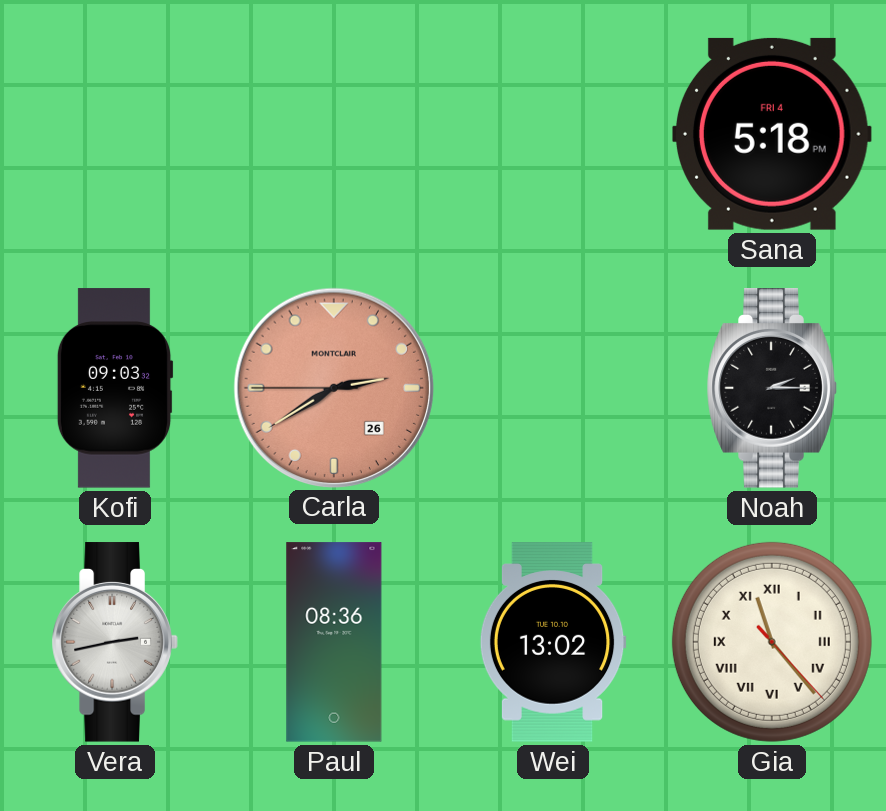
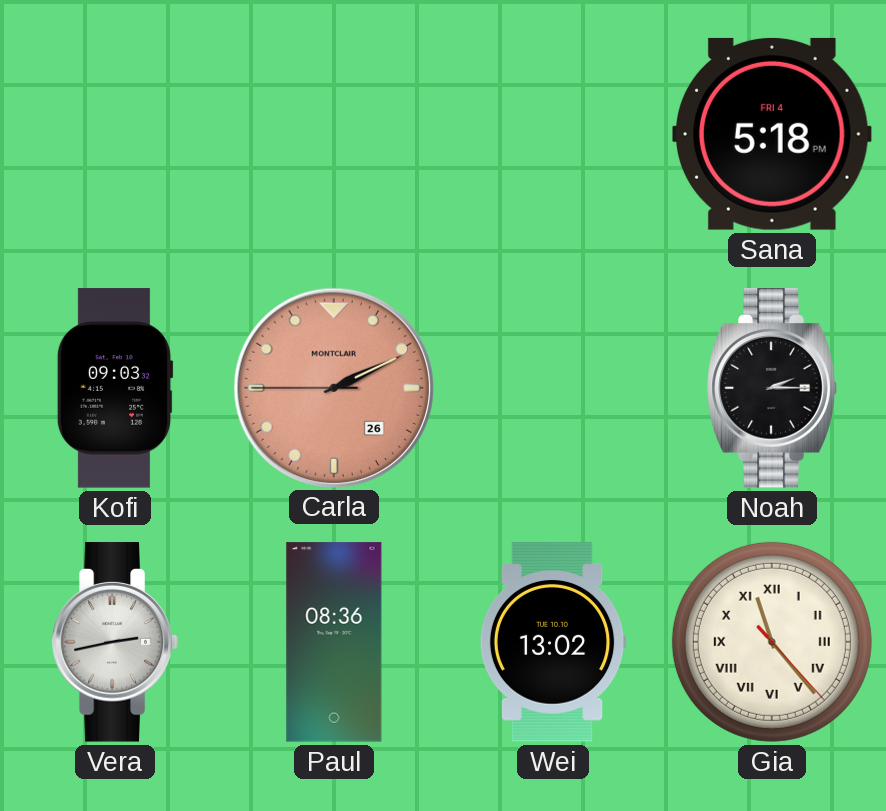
Carla: 2:39 -> 2:10
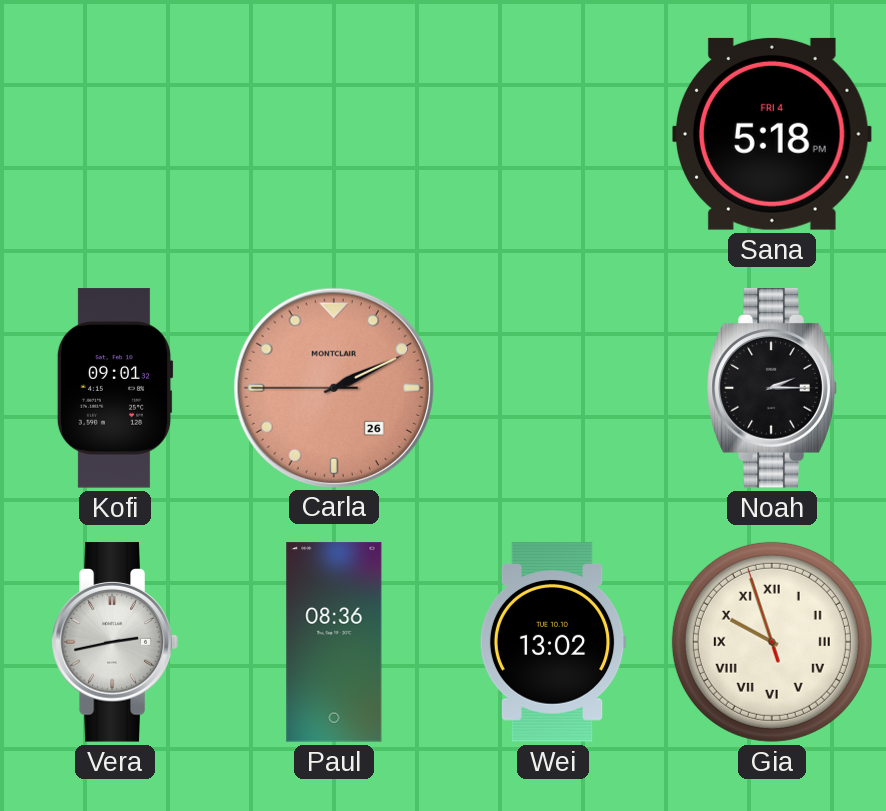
Kofi: 09:03 -> 09:01
Gia: 11:23 -> 9:56
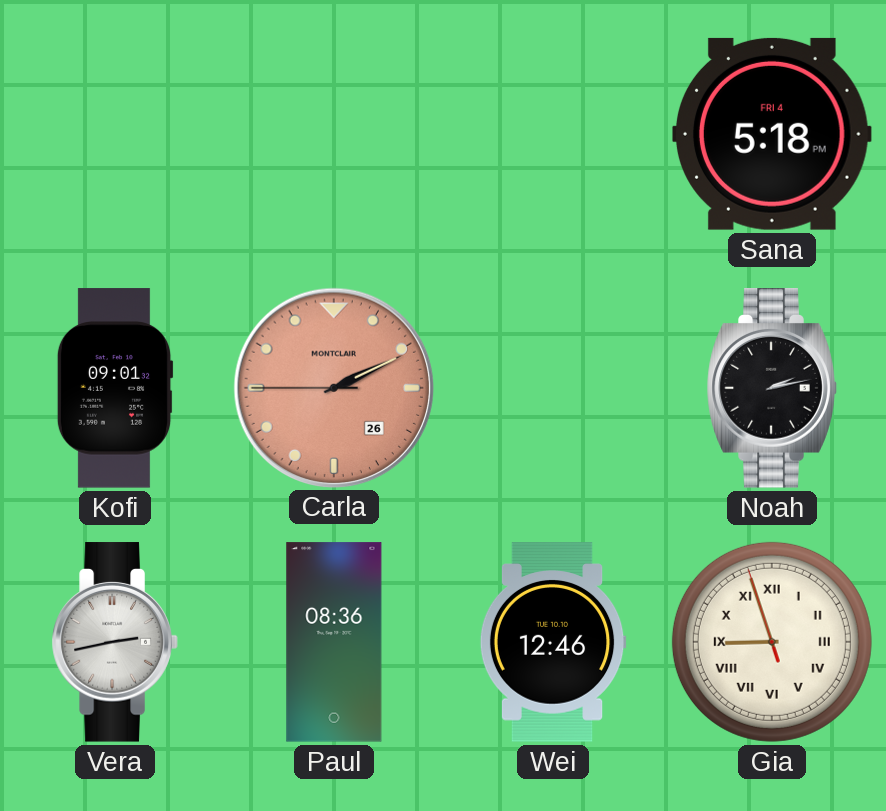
Noah: 2:15 -> 2:13
Wei: 13:02 -> 12:46
Gia: 9:56 -> 8:56
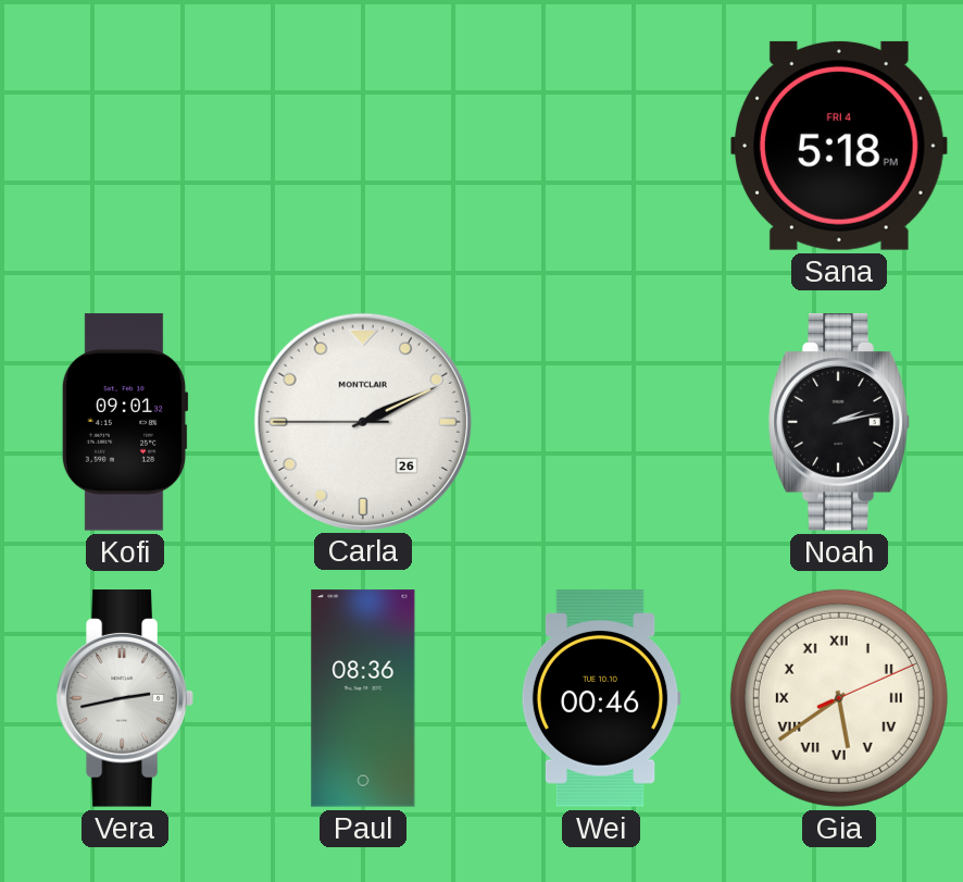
Carla dial: salmon -> white
Wei: 12:46 -> 00:46
Gia: 8:56 -> 5:39
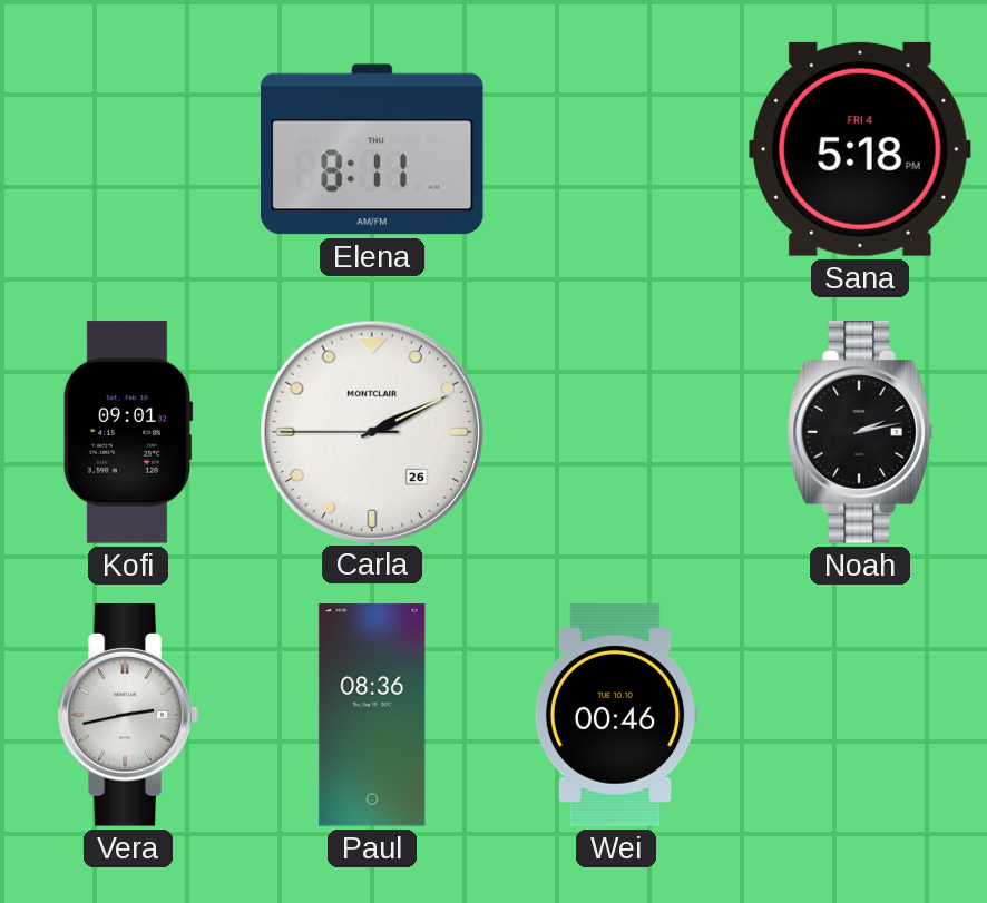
Elena: none -> 8:11
Gia: 5:39 -> none
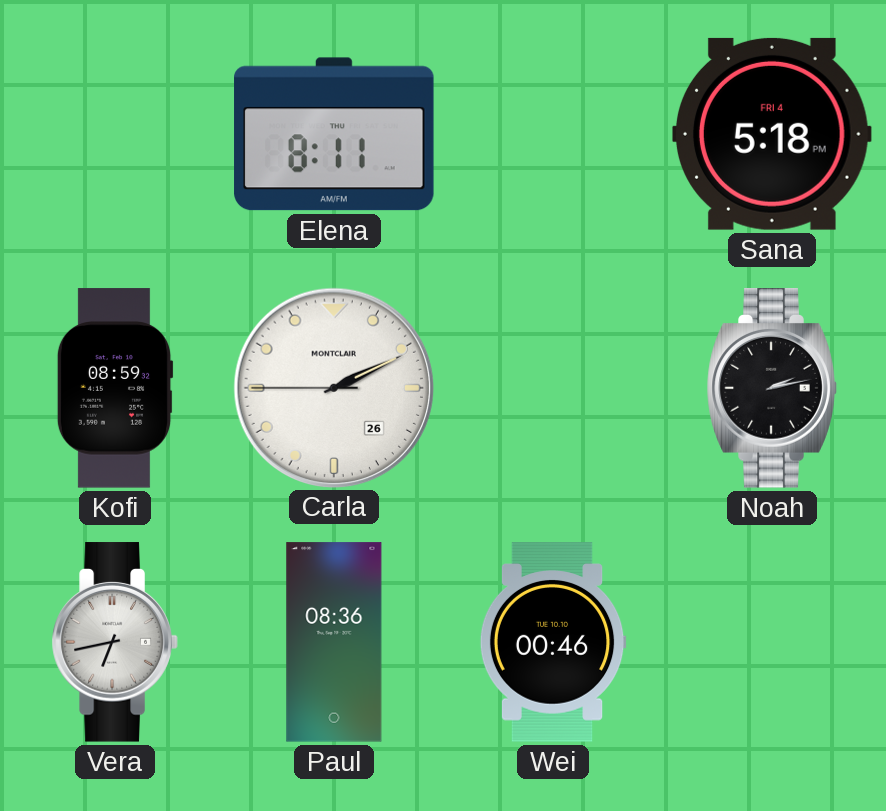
Kofi: 09:01 -> 08:59
Vera: 2:43 -> 6:43
